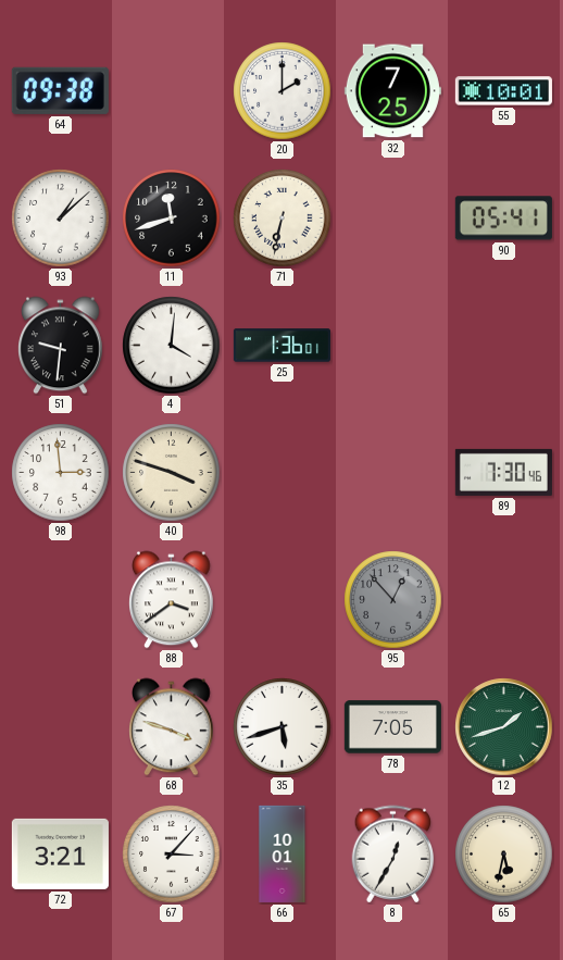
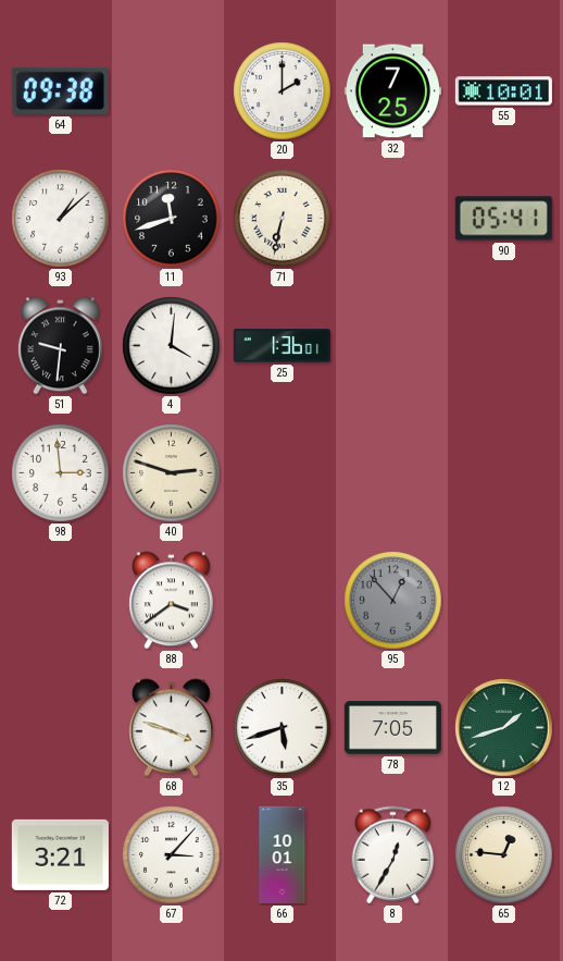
40: 3:48 -> 2:48
89: 7:30 -> none
65: 5:32 -> 12:46
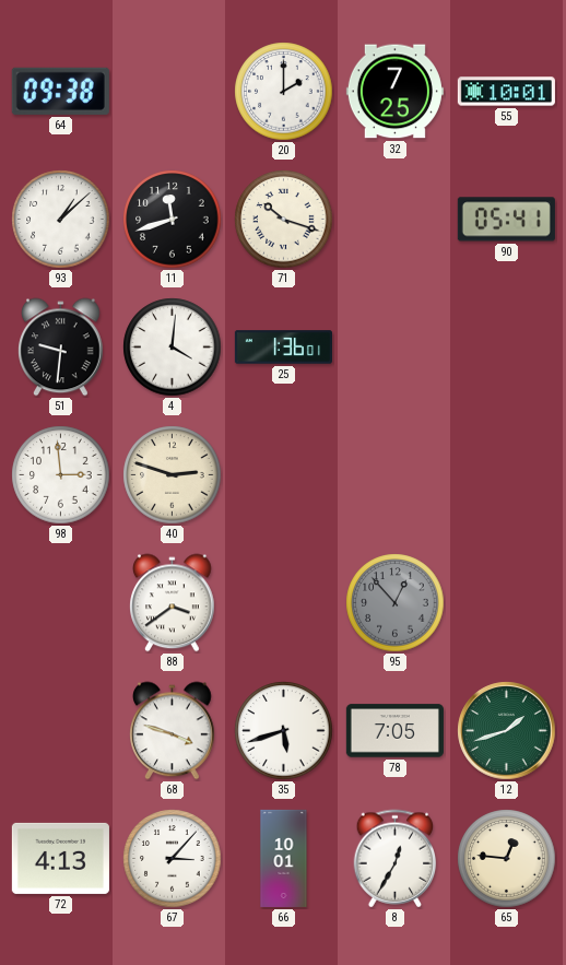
71: 6:32 -> 10:18
72: 3:21 -> 4:13
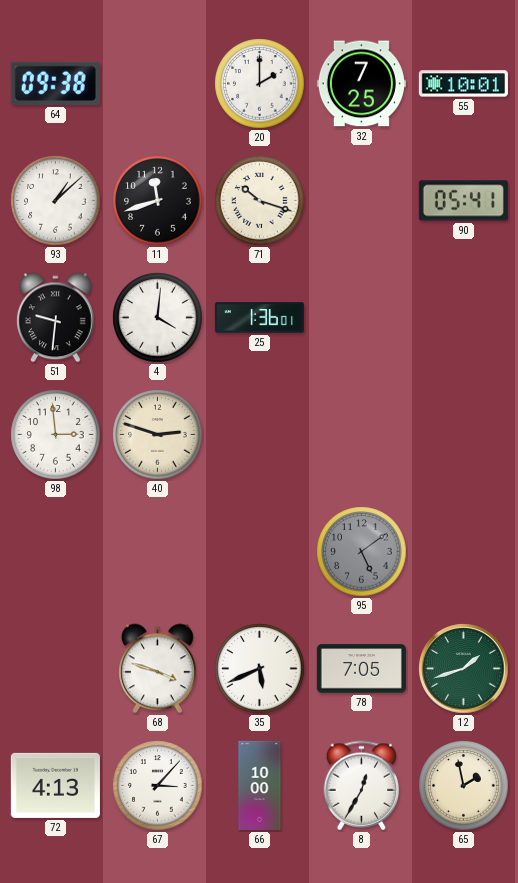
88: 3:39 -> none
95: 12:53 -> 5:09
35: 5:42 -> 5:41
66: 10:01 -> 10:00
65: 12:46 -> 1:58
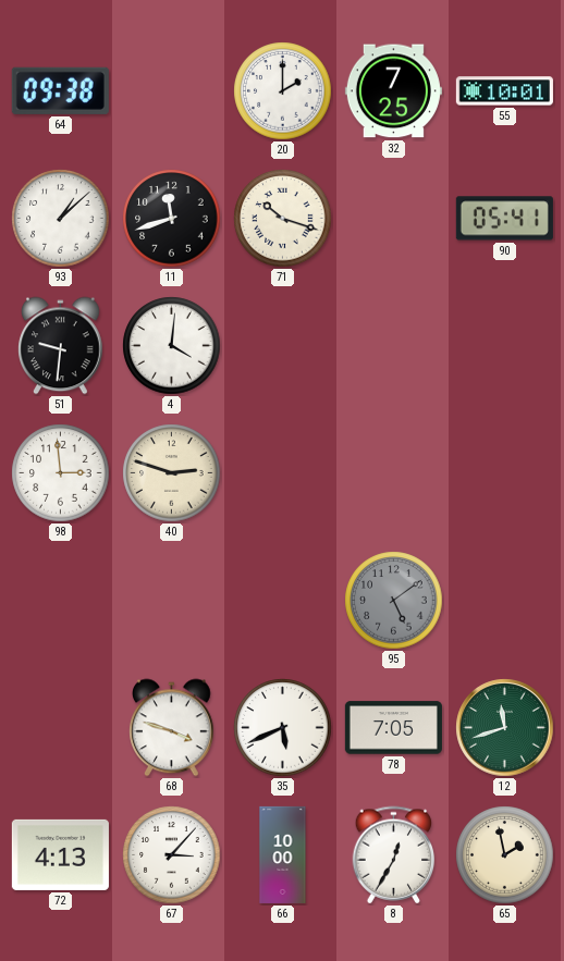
25: 1:36 -> none
12: 1:42 -> 11:42
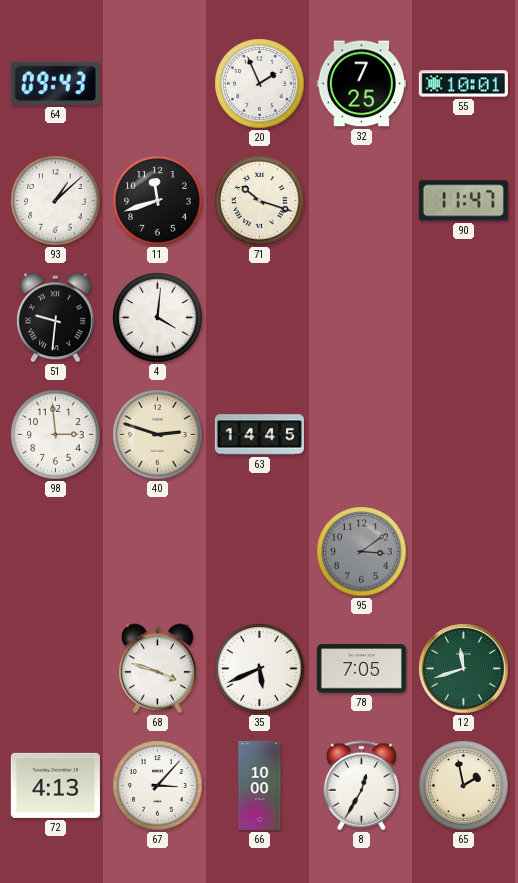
64: 09:38 -> 09:43
20: 2:00 -> 1:56
90: 05:41 -> 11:47
63: none -> 14:45
95: 5:09 -> 3:09
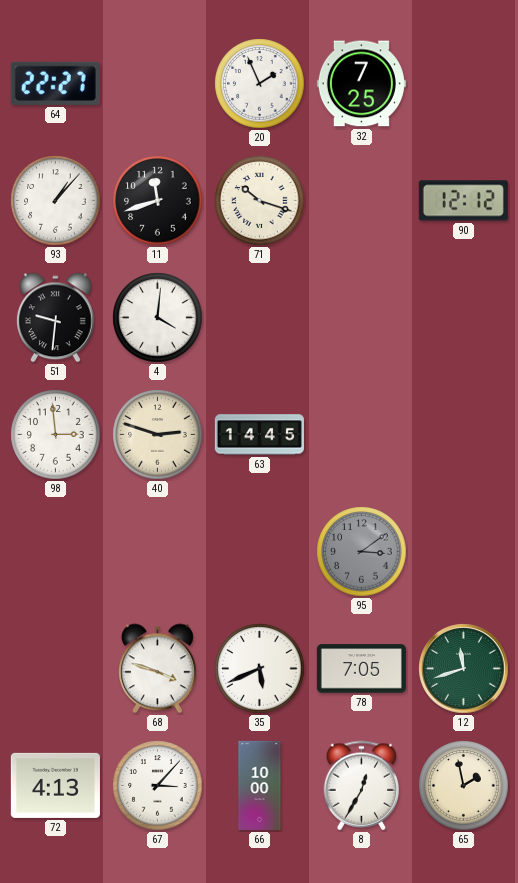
64: 09:43 -> 22:27
55: 10:01 -> none
93: 1:08 -> 1:07
90: 11:47 -> 12:12
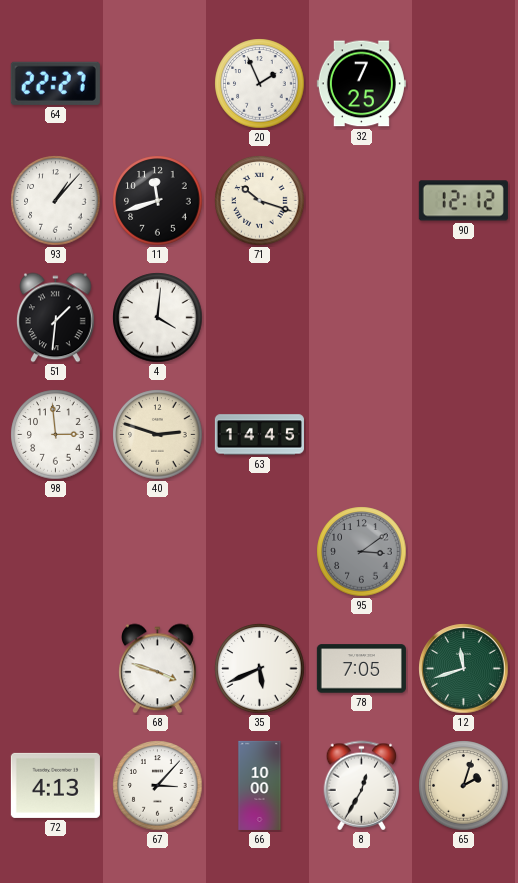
51: 9:31 -> 1:31
65: 1:58 -> 2:03
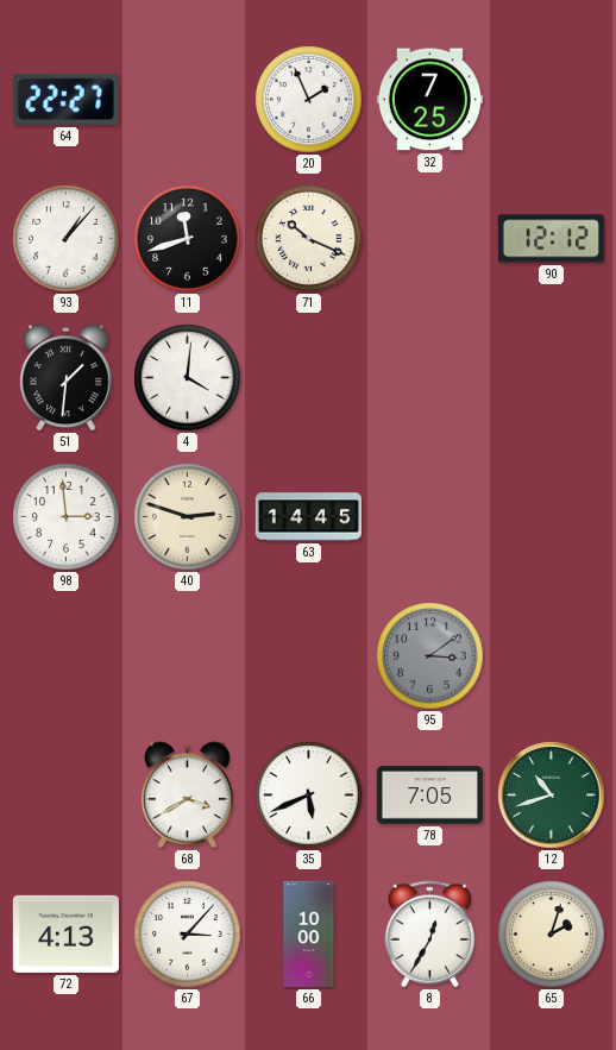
71: 10:18 -> 10:19
68: 3:48 -> 3:40
12: 11:42 -> 10:42
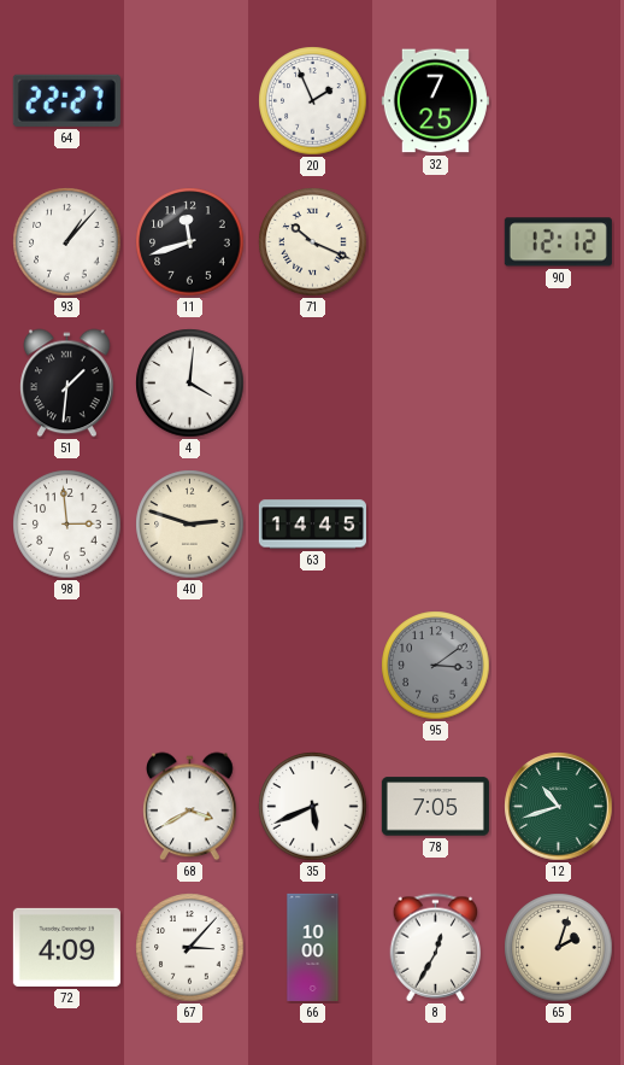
72: 4:13 -> 4:09
